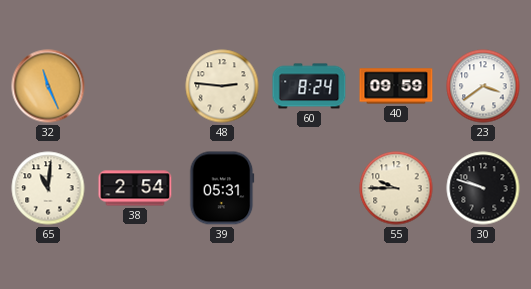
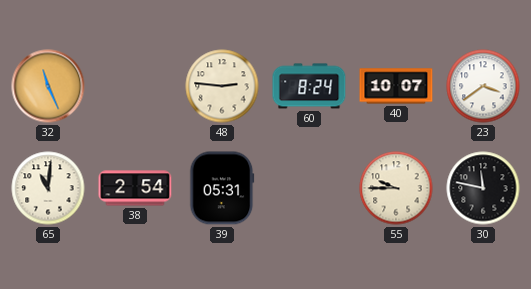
40: 09:59 -> 10:07
30: 9:48 -> 11:47
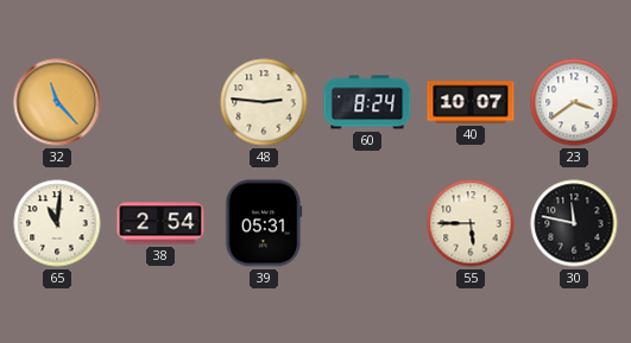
32: 11:26 -> 11:23
55: 9:45 -> 5:45
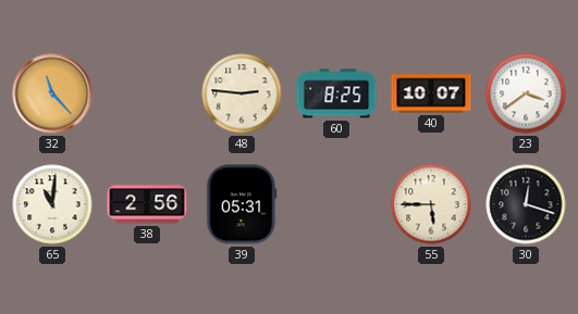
60: 8:24 -> 8:25
38: 2:54 -> 2:56
30: 11:47 -> 12:18
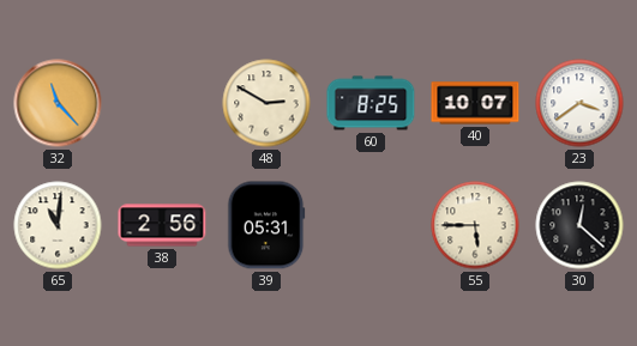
48: 2:46 -> 2:50
30: 12:18 -> 12:22
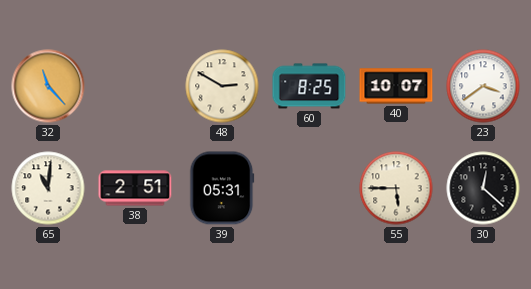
38: 2:56 -> 2:51
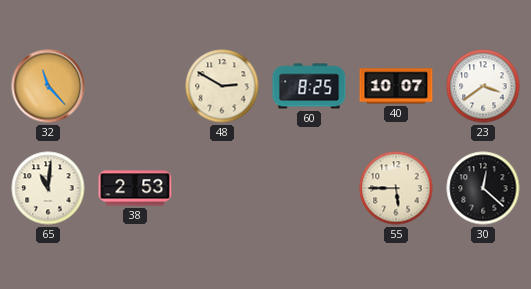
38: 2:51 -> 2:53
39: 05:31 -> none
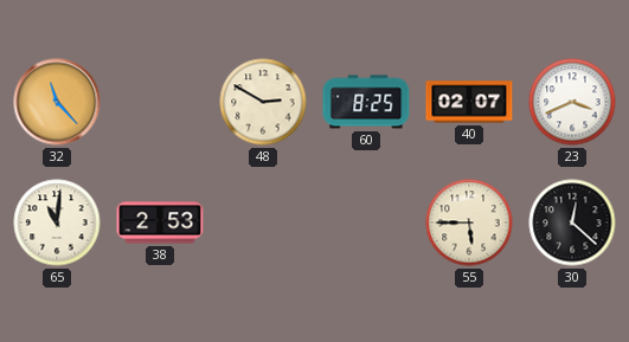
40: 10:07 -> 02:07
23: 3:39 -> 3:41
